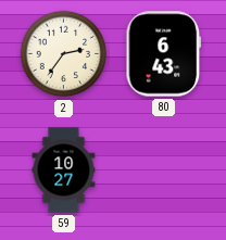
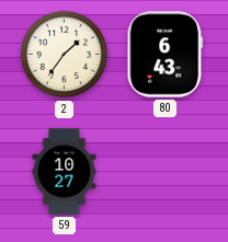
2: 2:36 -> 1:36
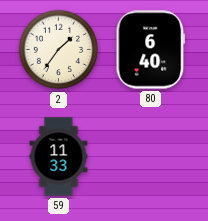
80: 6:43 -> 6:40
59: 10:27 -> 11:33
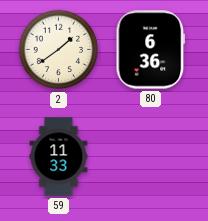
2: 1:36 -> 1:39
80: 6:40 -> 6:36
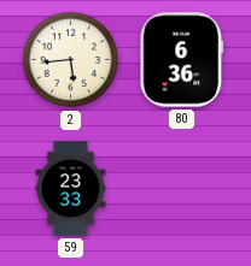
2: 1:39 -> 5:44
59: 11:33 -> 23:33
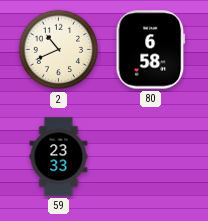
2: 5:44 -> 10:41
80: 6:36 -> 6:58
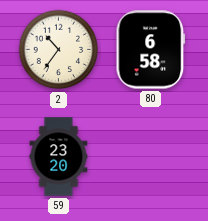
2: 10:41 -> 10:36
59: 23:33 -> 23:20
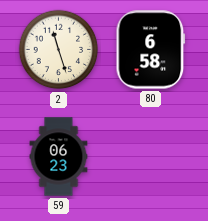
2: 10:36 -> 11:27
59: 23:20 -> 06:23
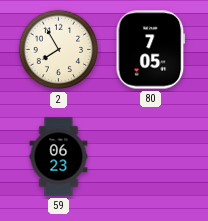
2: 11:27 -> 7:55
80: 6:58 -> 7:05
